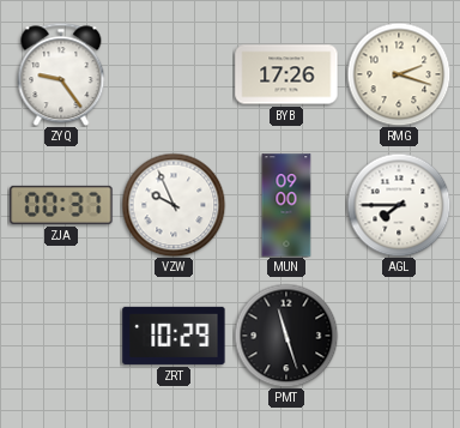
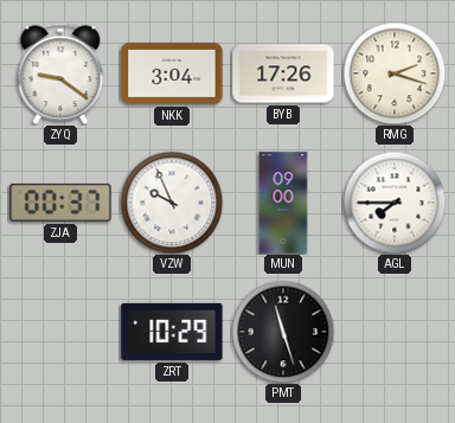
ZYQ: 9:24 -> 9:21
NKK: none -> 3:04
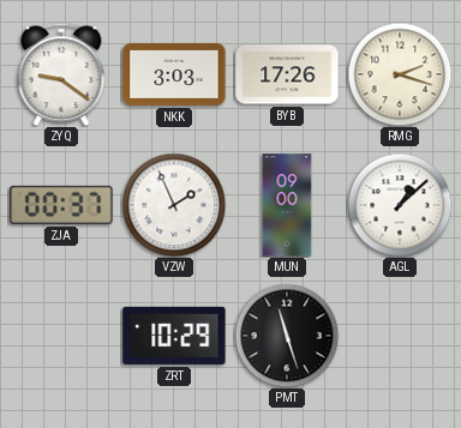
NKK: 3:04 -> 3:03
VZW: 9:56 -> 1:56
AGL: 7:45 -> 1:08
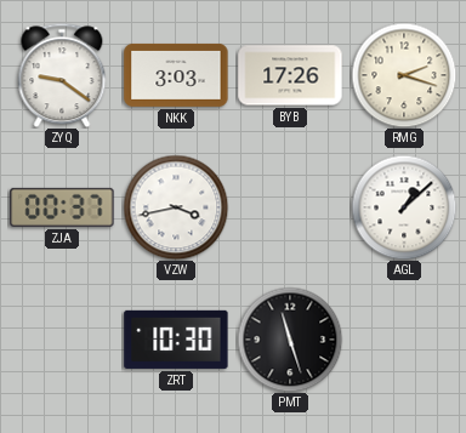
VZW: 1:56 -> 3:43
MUN: 09:00 -> none
ZRT: 10:29 -> 10:30
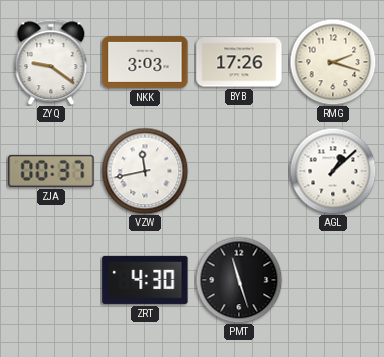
VZW: 3:43 -> 11:43
ZRT: 10:30 -> 4:30
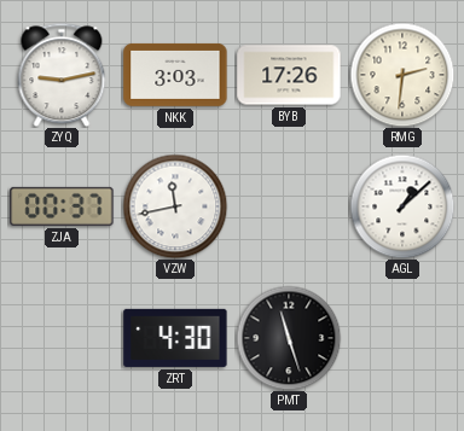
ZYQ: 9:21 -> 9:13
RMG: 2:18 -> 2:31
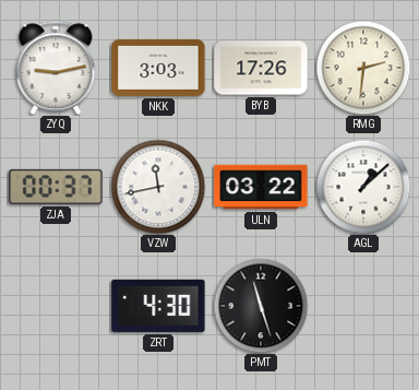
ULN: none -> 03:22
